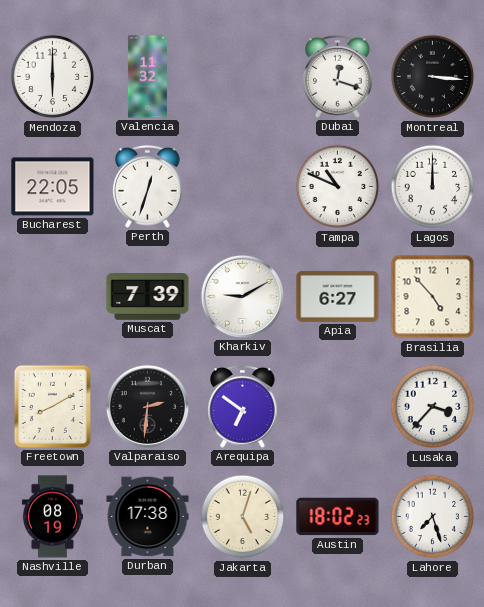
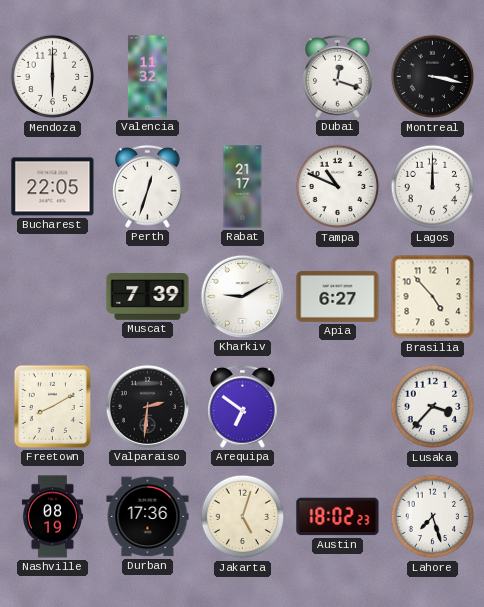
Montreal: 3:16 -> 3:17
Rabat: none -> 21:17
Durban: 17:38 -> 17:36
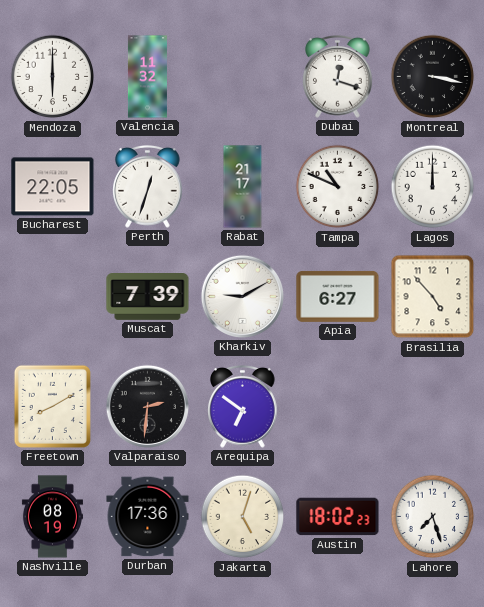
Lusaka: 3:37 -> none
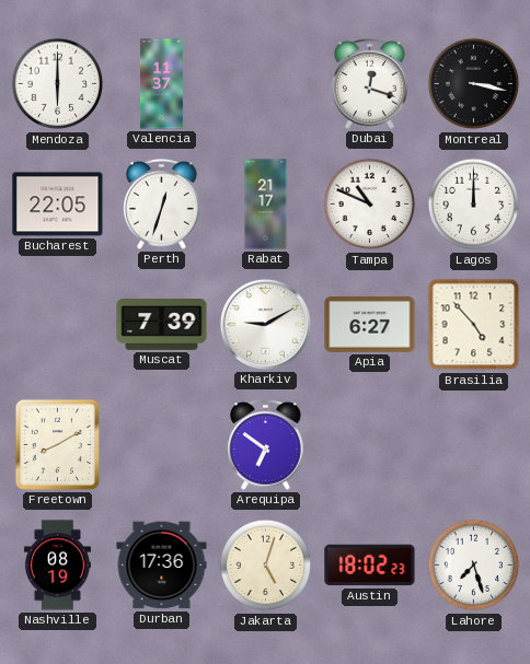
Valencia: 11:32 -> 11:37
Valparaiso: 2:31 -> none
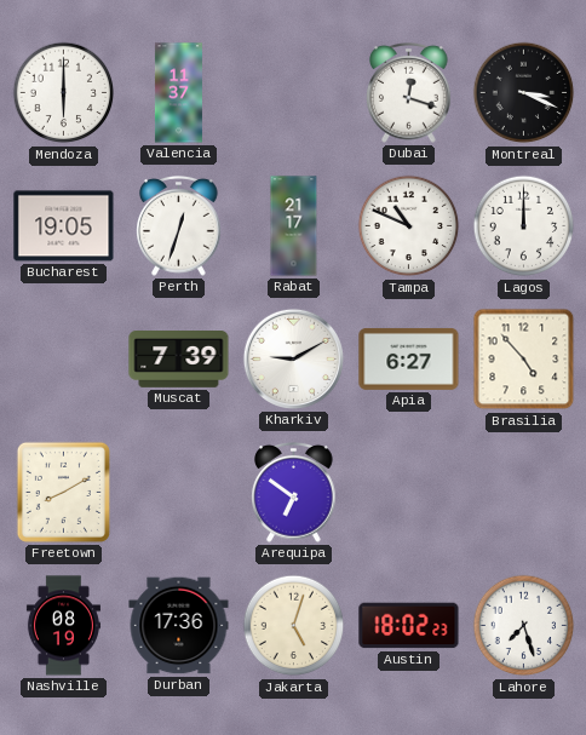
Montreal: 3:17 -> 3:19
Bucharest: 22:05 -> 19:05
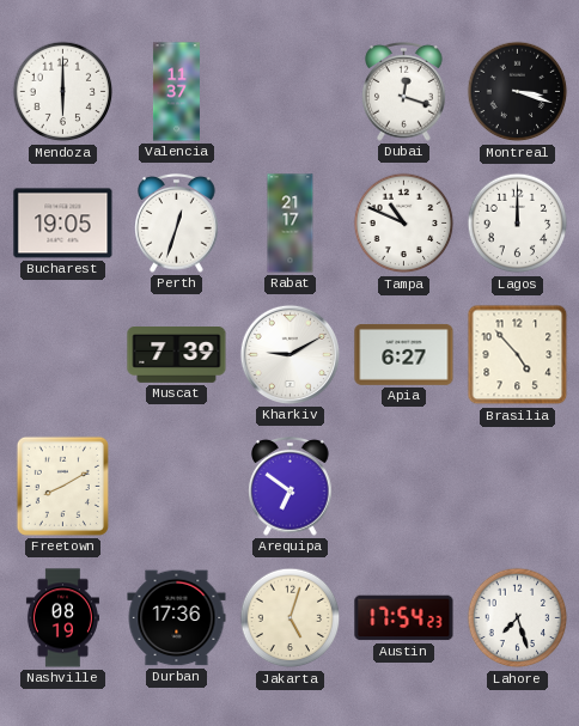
Montreal: 3:19 -> 3:18
Austin: 18:02 -> 17:54
